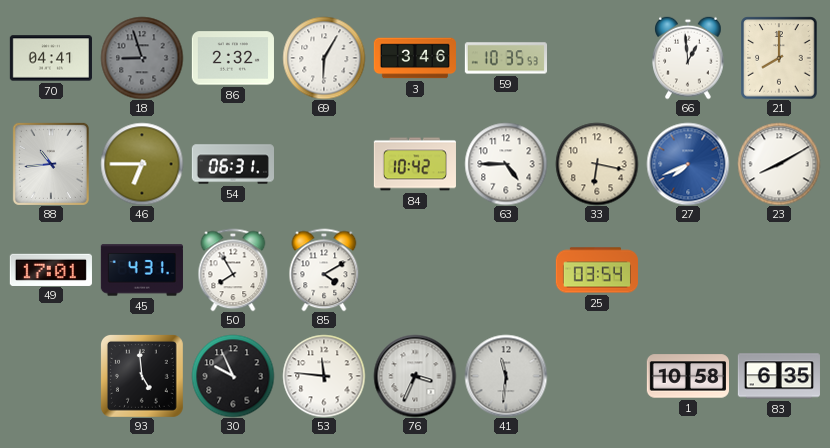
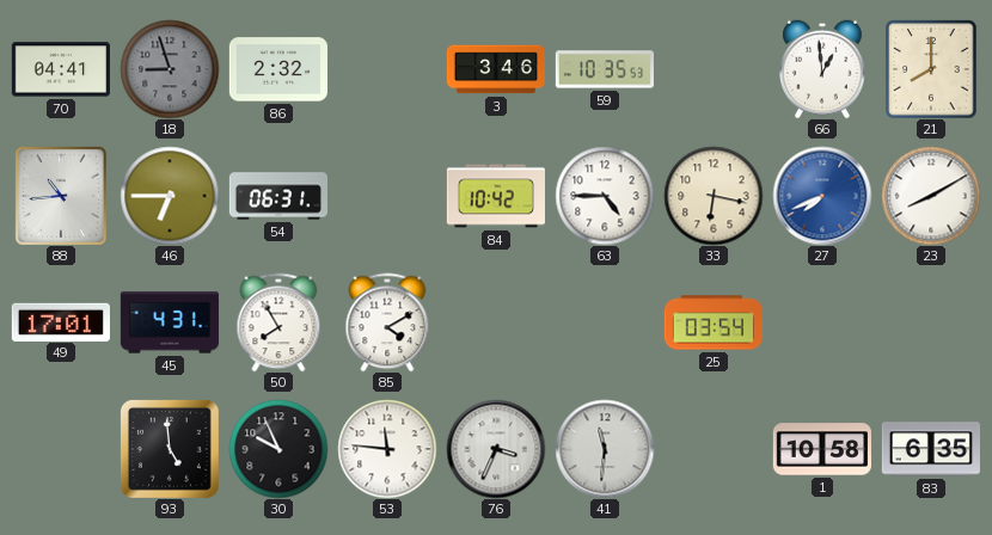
69: 6:05 -> none
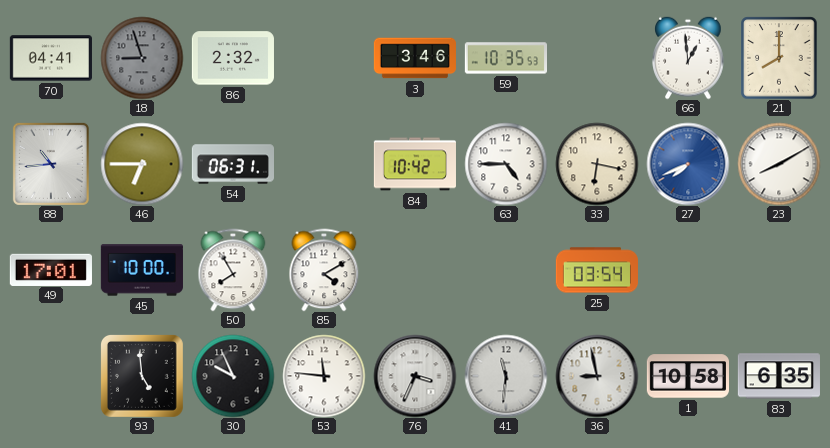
45: 4:31 -> 10:00
36: none -> 8:58
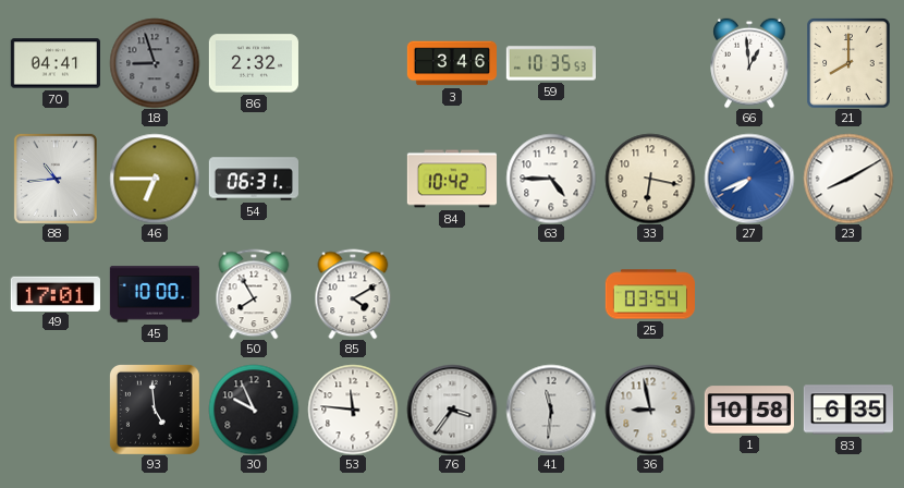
76: 3:34 -> 3:36
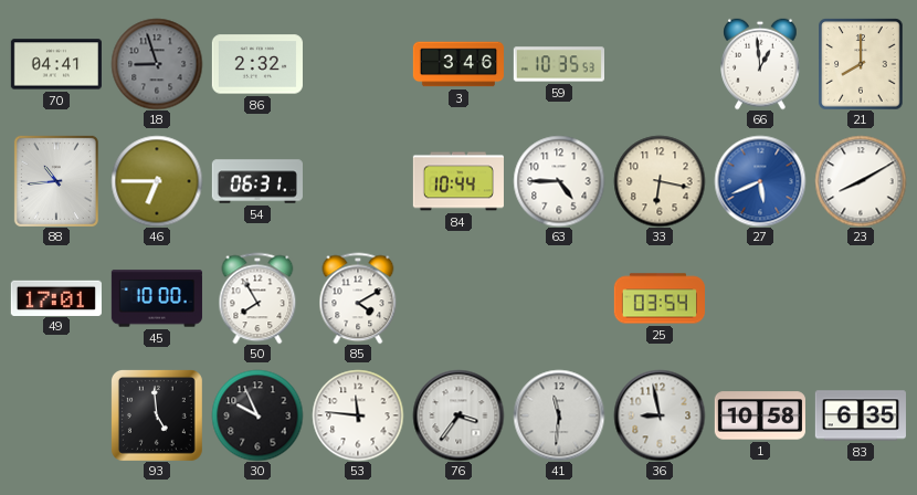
84: 10:42 -> 10:44
27: 7:41 -> 5:41
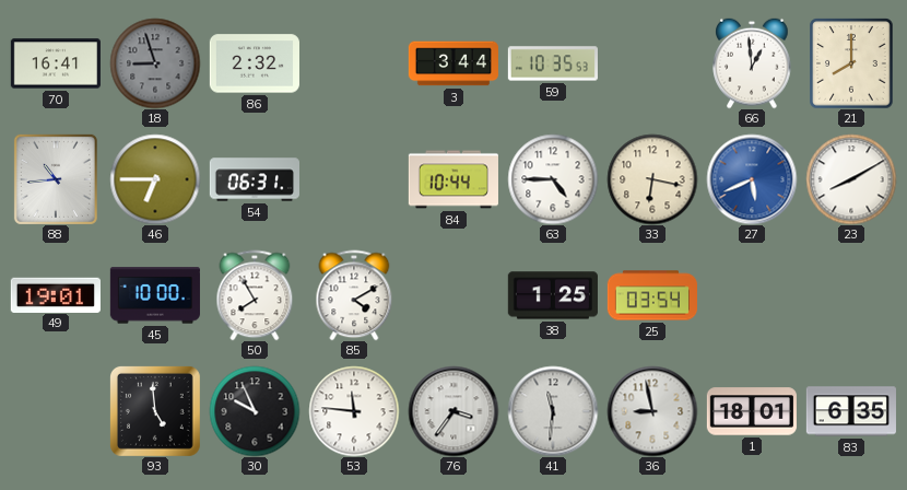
70: 04:41 -> 16:41
3: 3:46 -> 3:44
49: 17:01 -> 19:01
38: none -> 1:25
1: 10:58 -> 18:01
